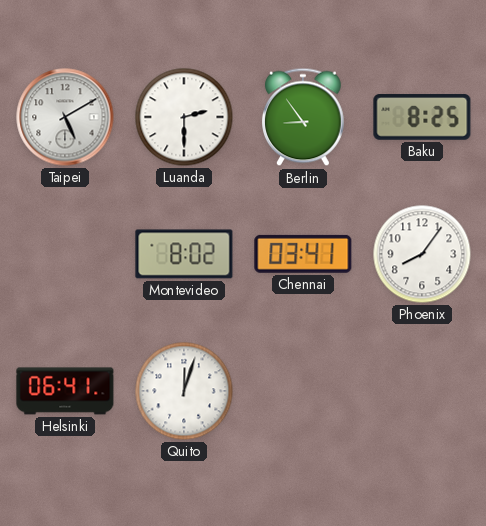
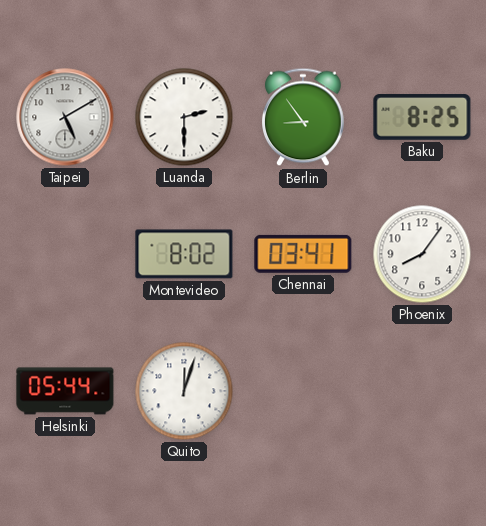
Helsinki: 06:41 -> 05:44
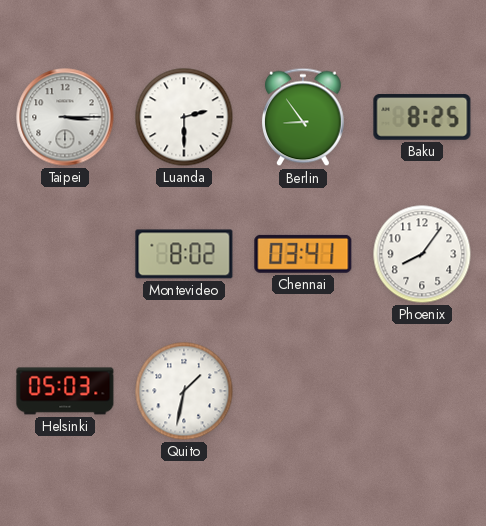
Taipei: 5:10 -> 3:15
Helsinki: 05:44 -> 05:03
Quito: 12:03 -> 1:32
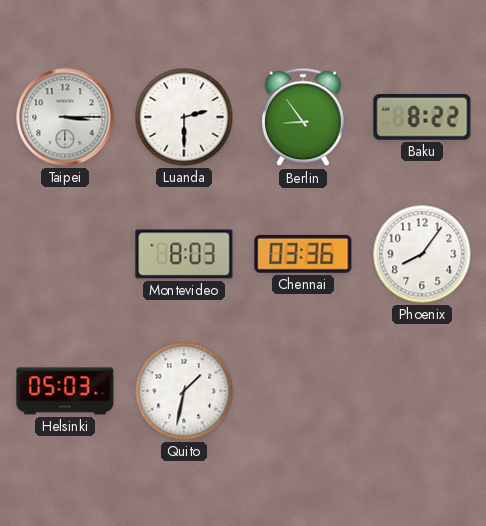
Baku: 8:25 -> 8:22
Montevideo: 8:02 -> 8:03
Chennai: 03:41 -> 03:36
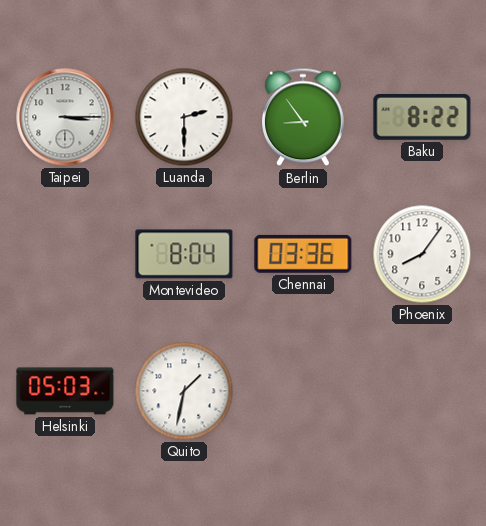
Montevideo: 8:03 -> 8:04
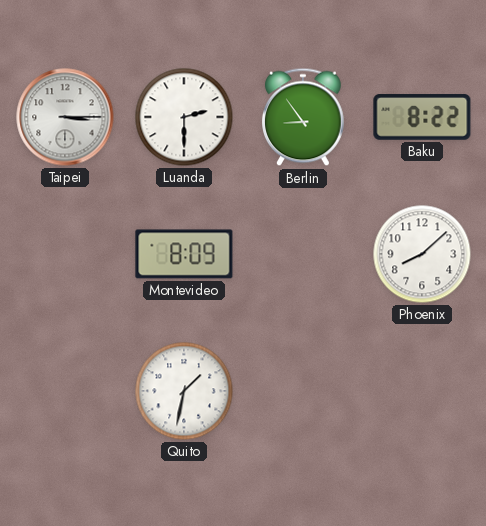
Montevideo: 8:04 -> 8:09
Chennai: 03:36 -> none
Phoenix: 8:06 -> 8:08
Helsinki: 05:03 -> none
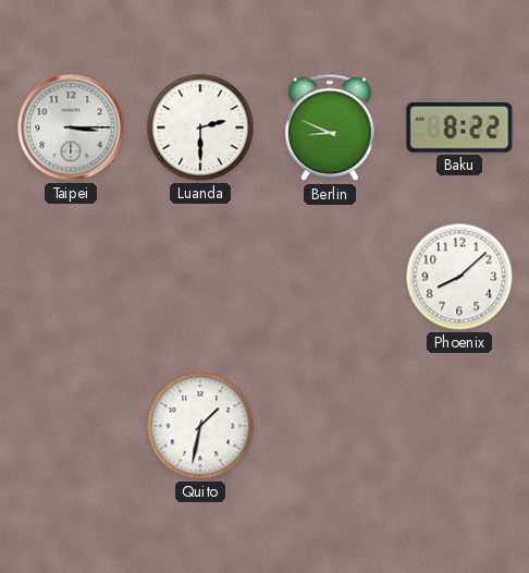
Berlin: 8:54 -> 8:49
Montevideo: 8:09 -> none
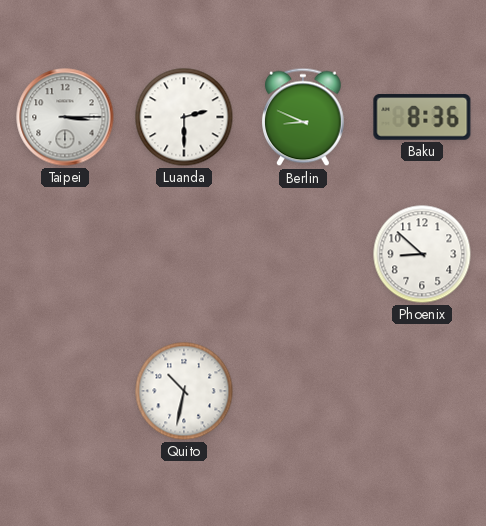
Baku: 8:22 -> 8:36
Phoenix: 8:08 -> 8:52
Quito: 1:32 -> 10:32
